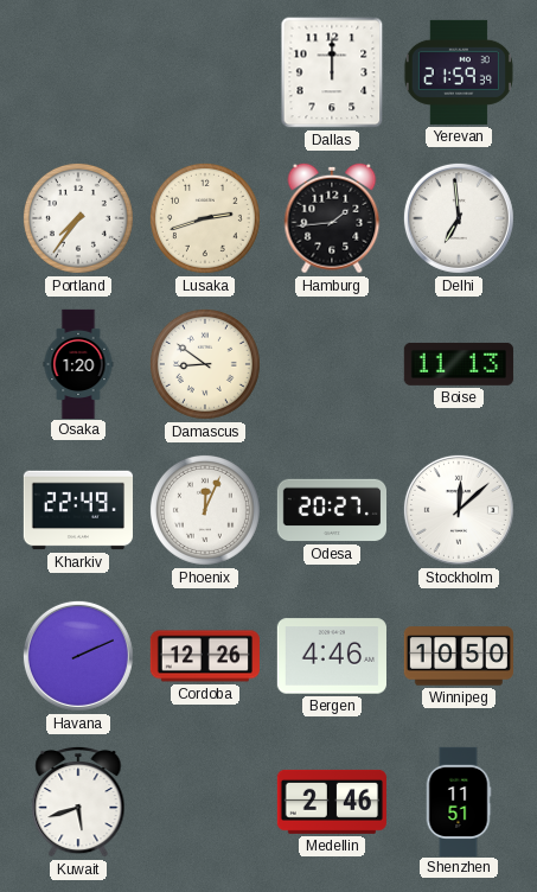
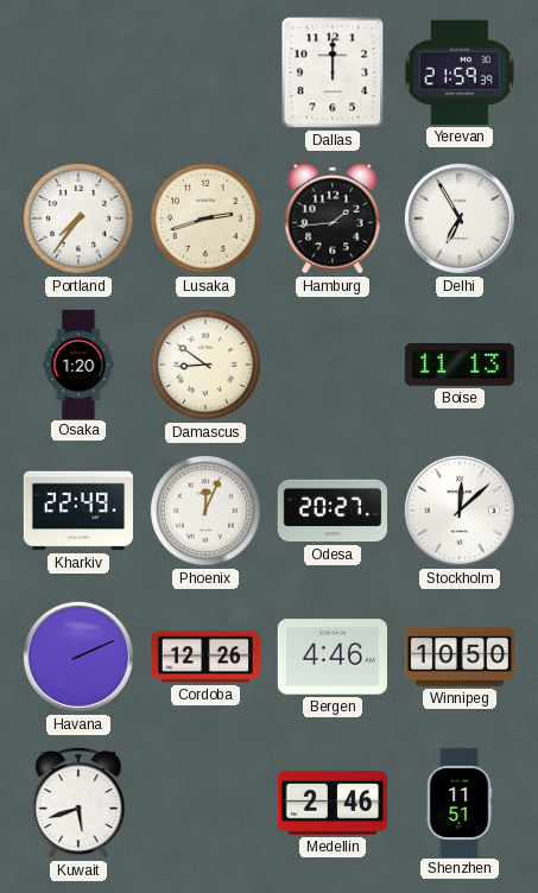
Delhi: 6:59 -> 6:55
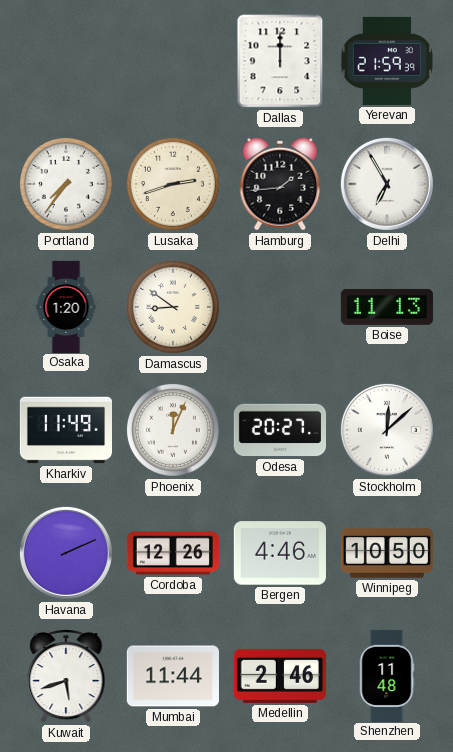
Kharkiv: 22:49 -> 11:49
Mumbai: none -> 11:44
Shenzhen: 11:51 -> 11:48
